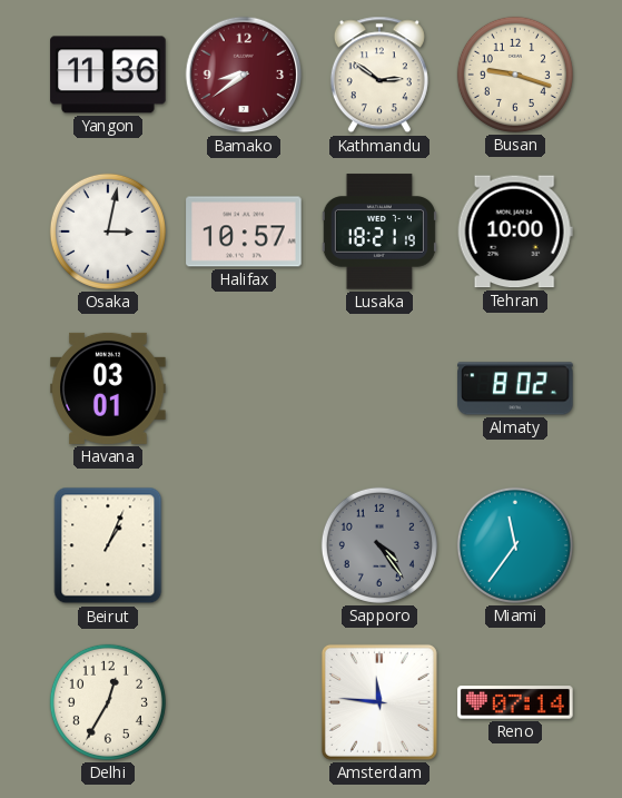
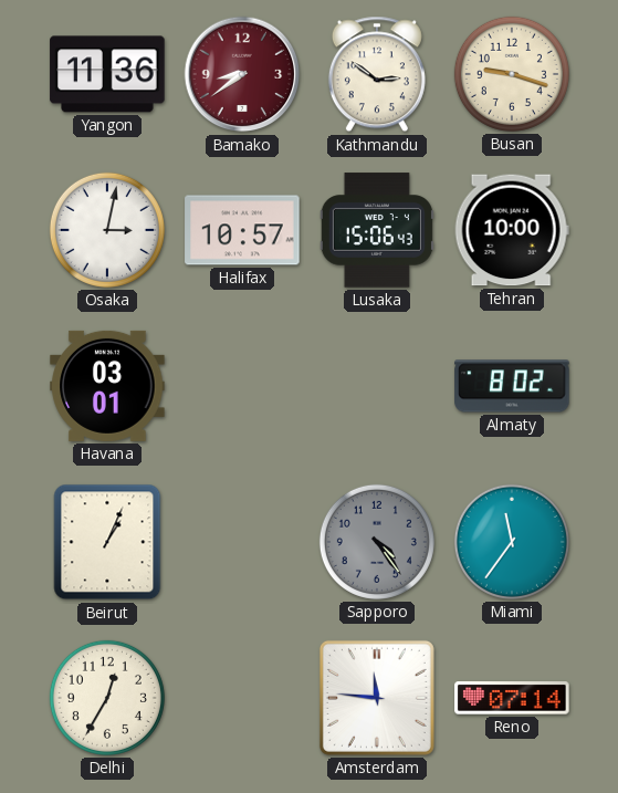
Lusaka: 18:21 -> 15:06
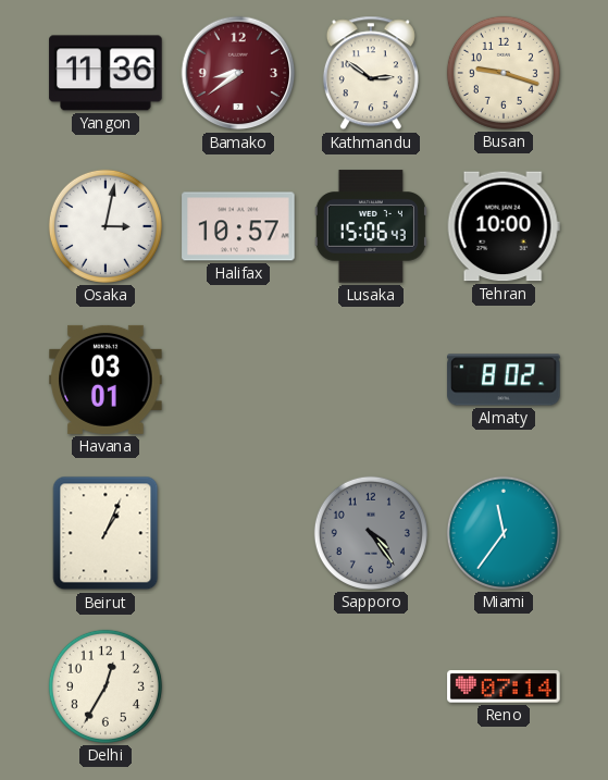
Amsterdam: 11:46 -> none
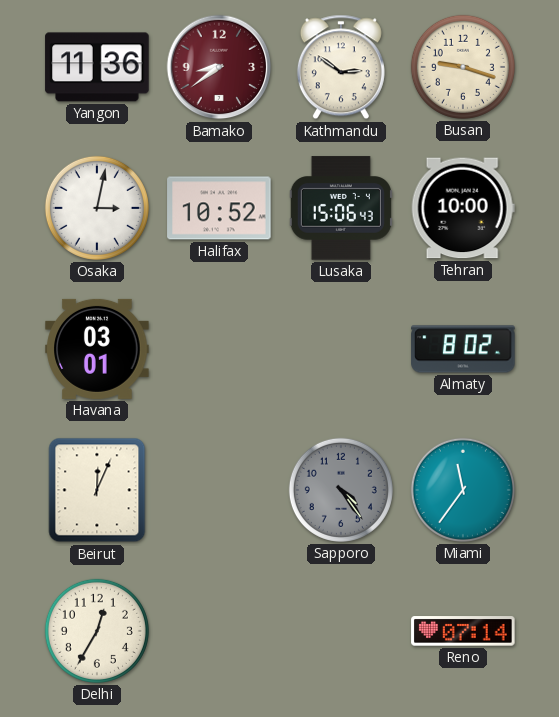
Halifax: 10:57 -> 10:52
Beirut: 1:04 -> 12:04
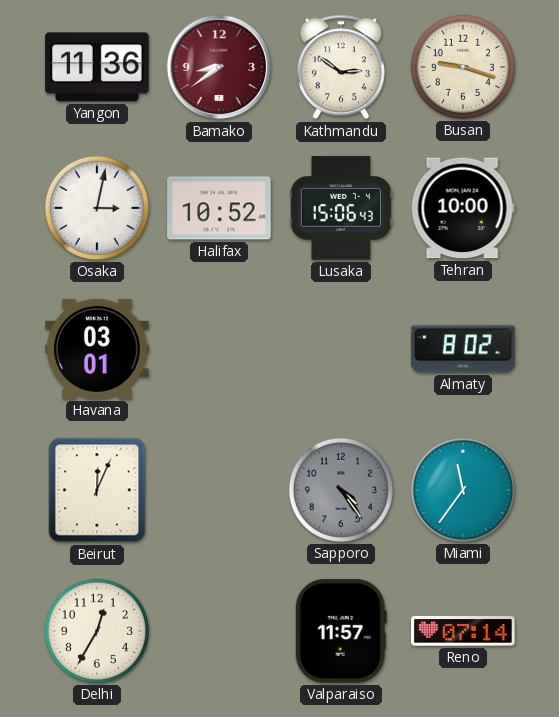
Valparaiso: none -> 11:57
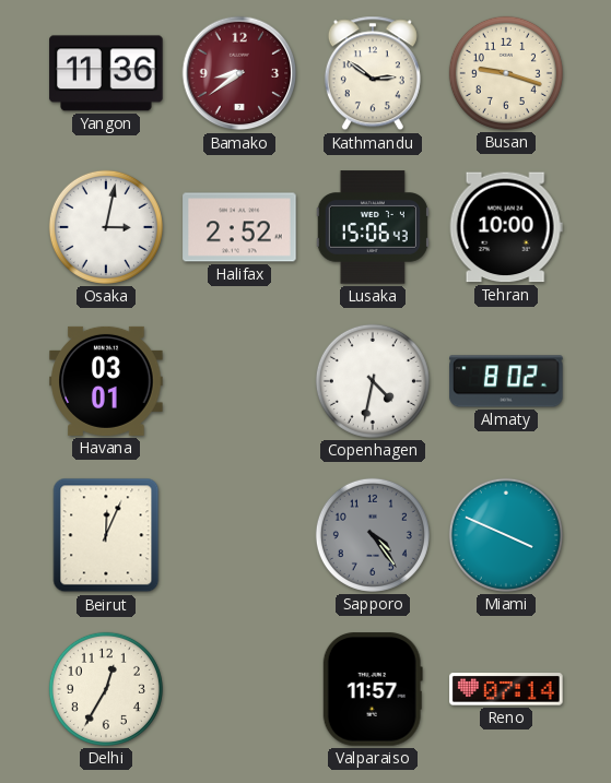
Halifax: 10:52 -> 2:52
Copenhagen: none -> 4:32
Miami: 11:36 -> 3:49
